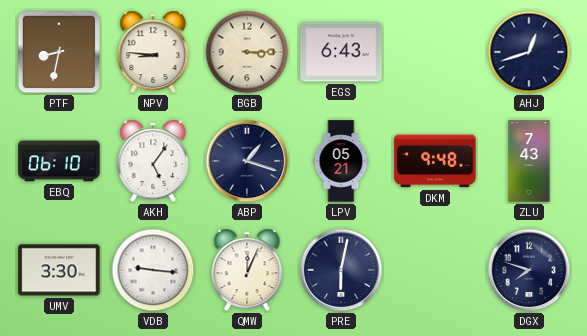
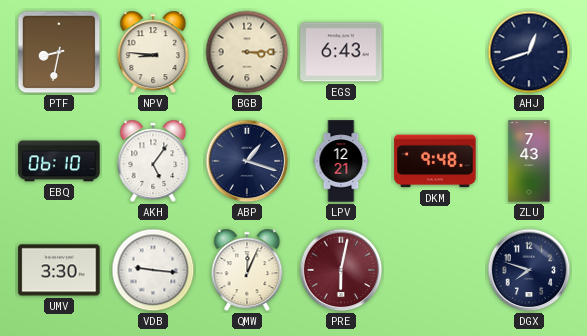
LPV: 05:21 -> 12:21
PRE dial: navy -> burgundy
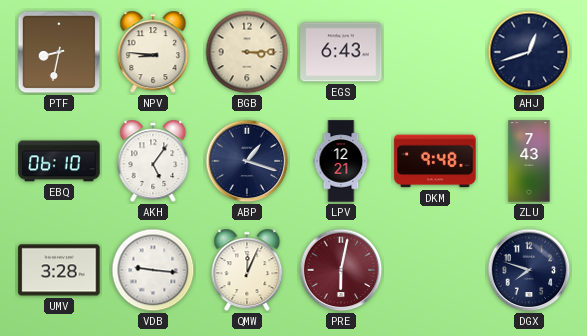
UMV: 3:30 -> 3:28
